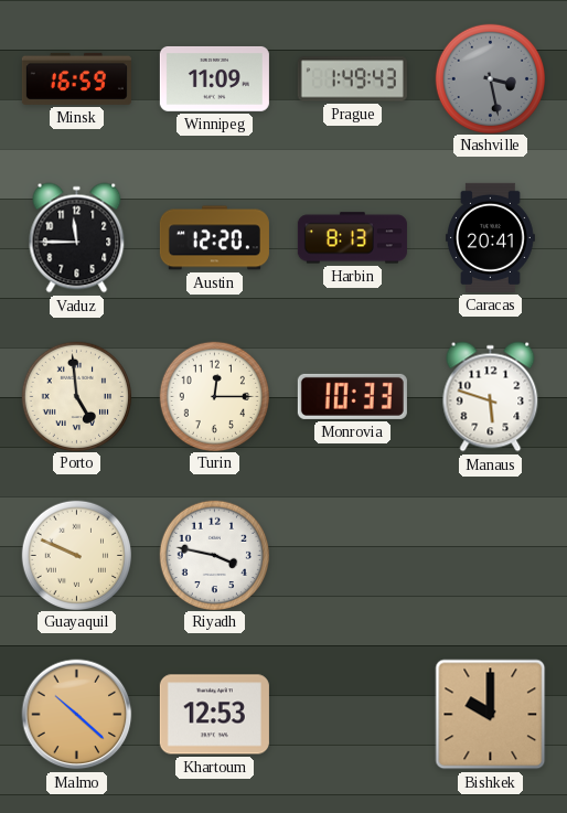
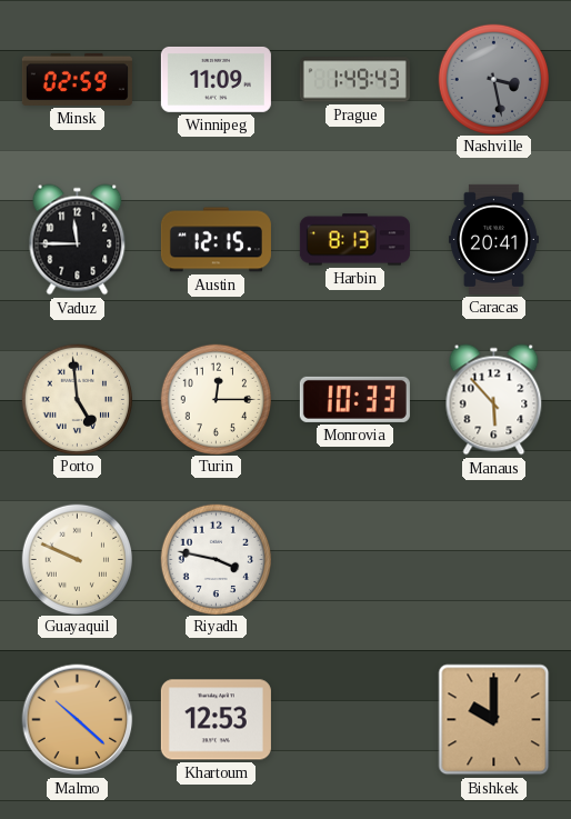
Minsk: 16:59 -> 02:59
Austin: 12:20 -> 12:15
Manaus: 5:48 -> 5:53
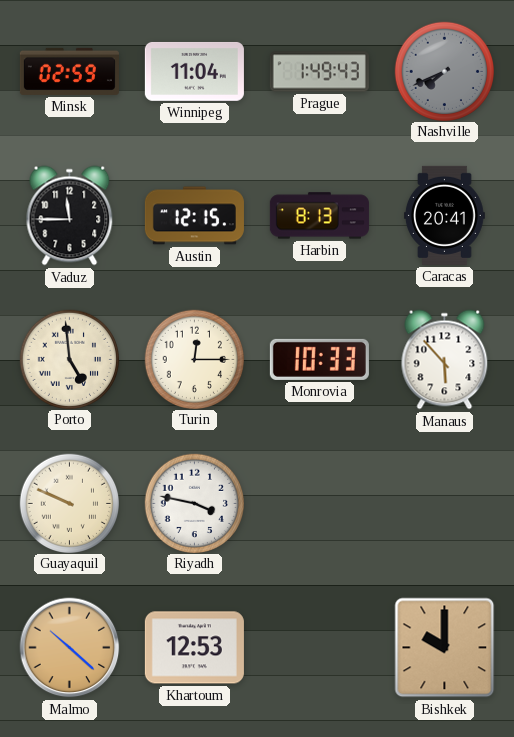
Winnipeg: 11:09 -> 11:04
Nashville: 3:28 -> 7:41
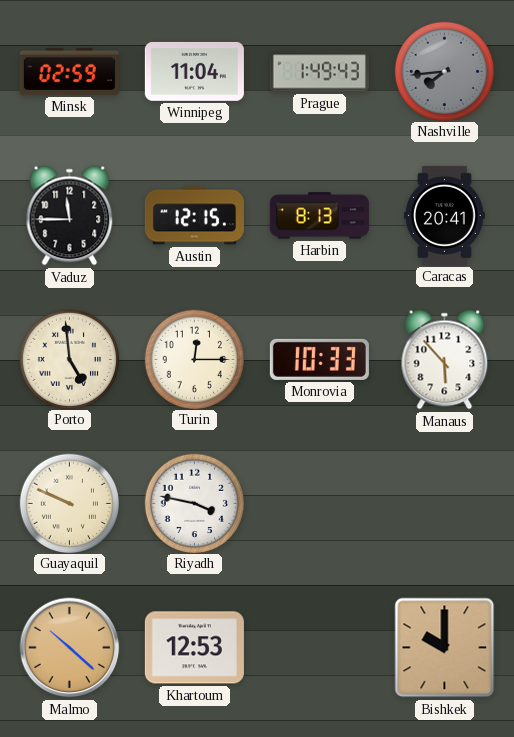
Nashville: 7:41 -> 7:44
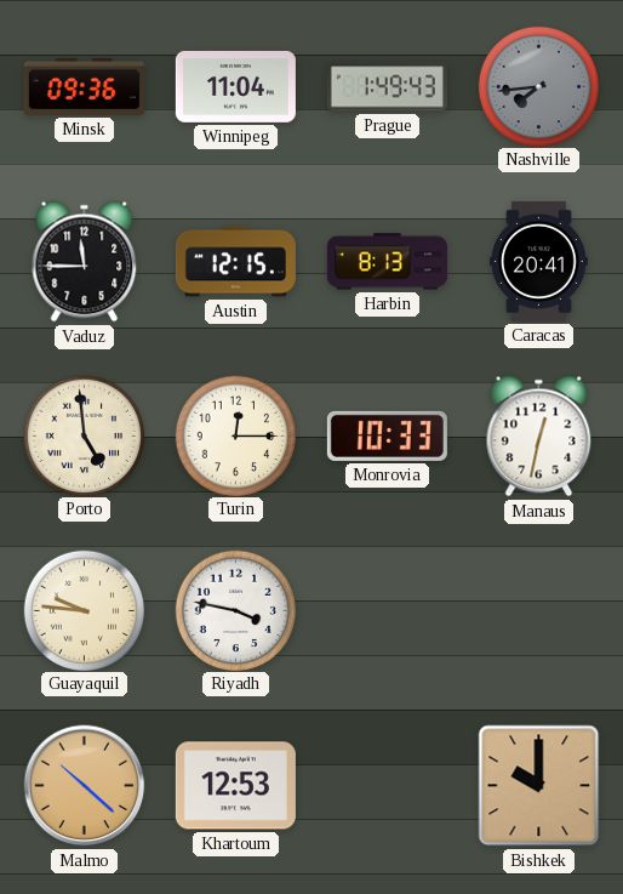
Minsk: 02:59 -> 09:36
Manaus: 5:53 -> 12:32
Guayaquil: 9:49 -> 9:46
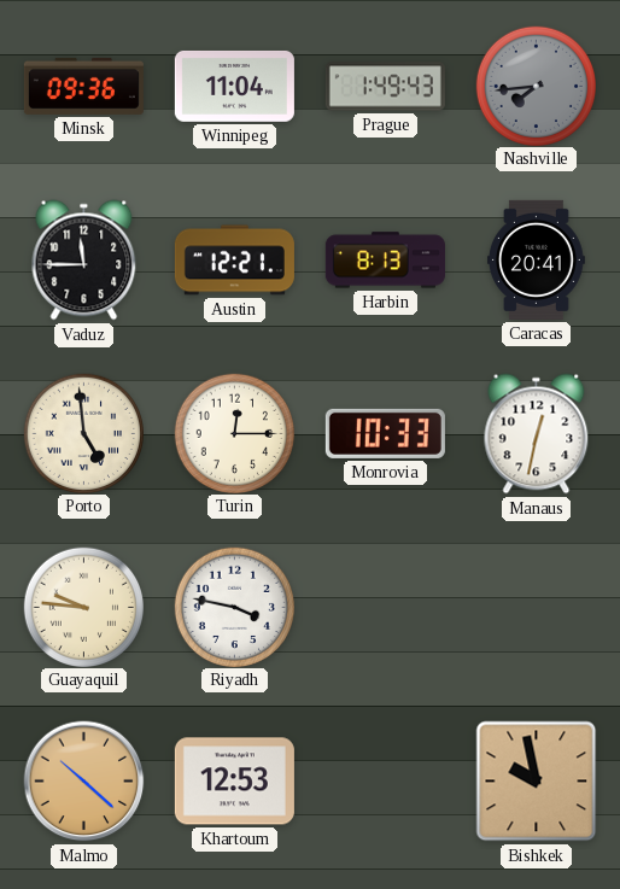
Austin: 12:15 -> 12:21
Bishkek: 10:00 -> 9:58
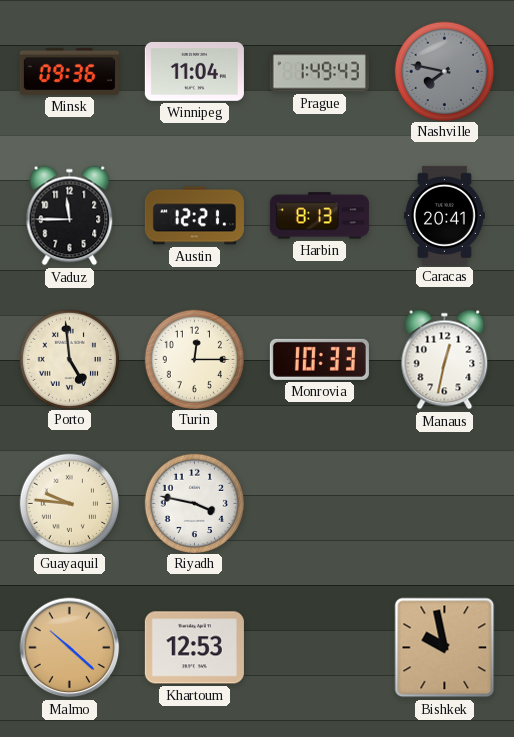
Nashville: 7:44 -> 7:47
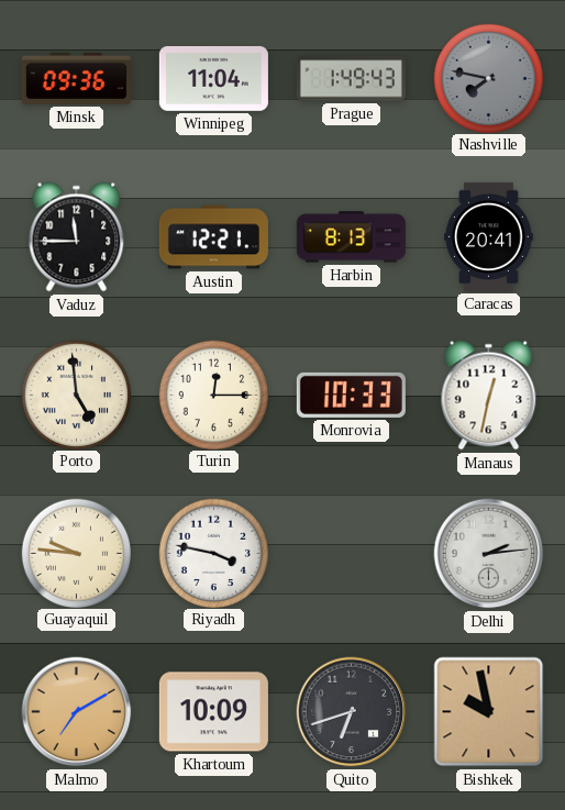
Delhi: none -> 2:14
Malmo: 10:22 -> 7:10
Khartoum: 12:53 -> 10:09
Quito: none -> 6:42
